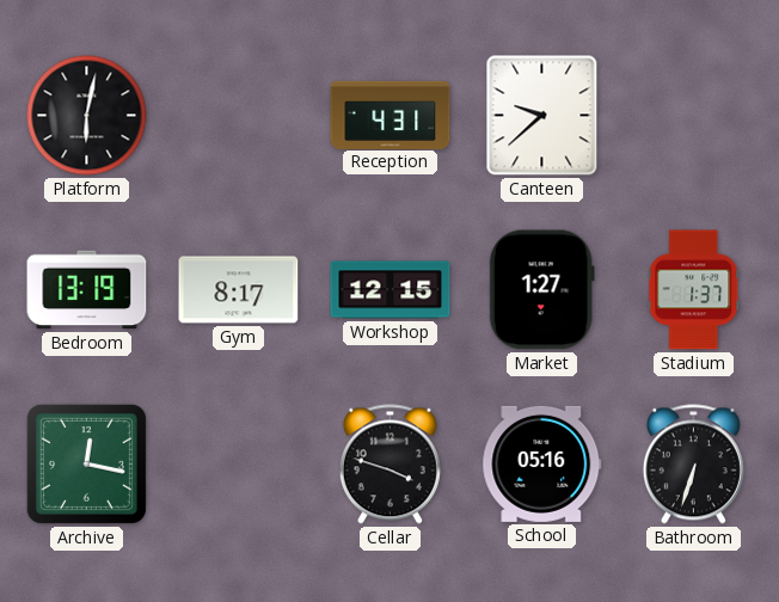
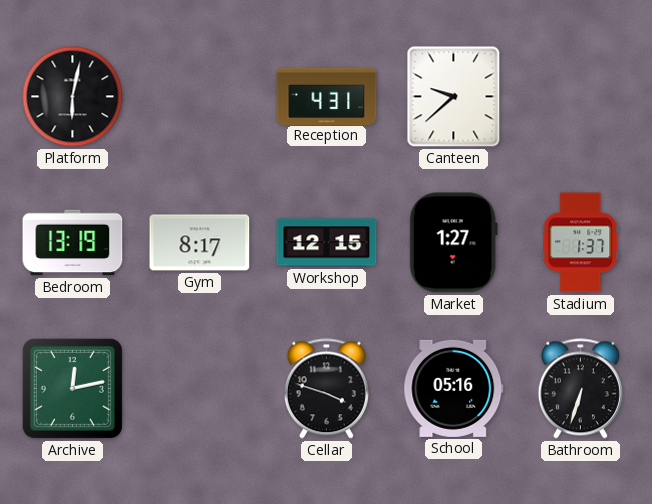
Archive: 12:17 -> 12:13
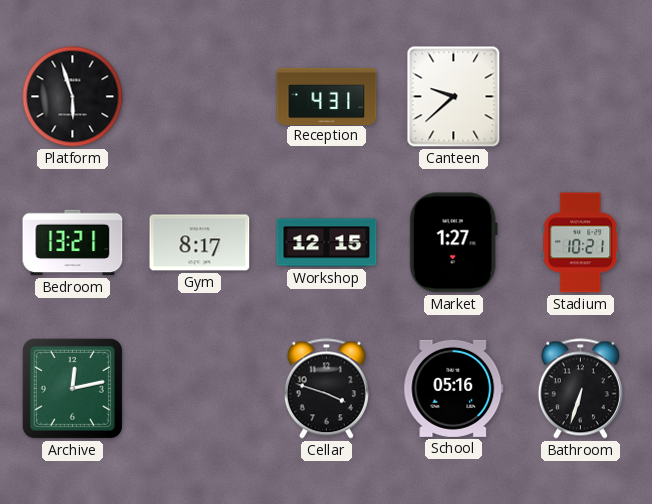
Platform: 6:02 -> 5:57
Bedroom: 13:19 -> 13:21
Stadium: 1:37 -> 10:21
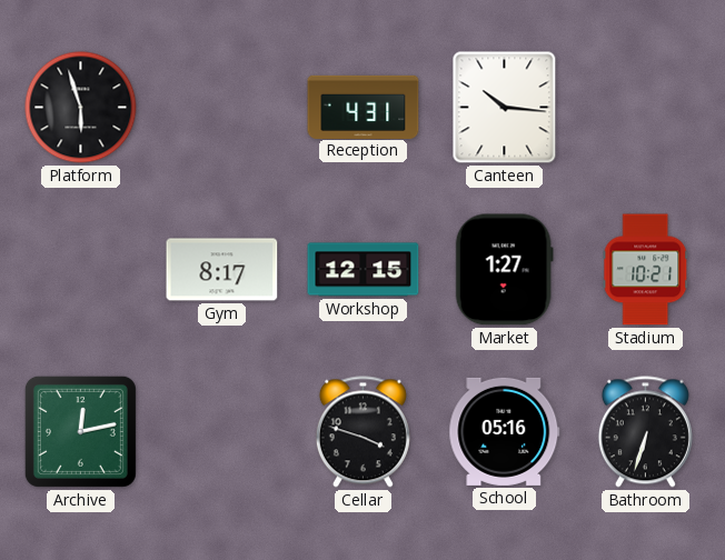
Canteen: 9:38 -> 10:16
Bedroom: 13:21 -> none
